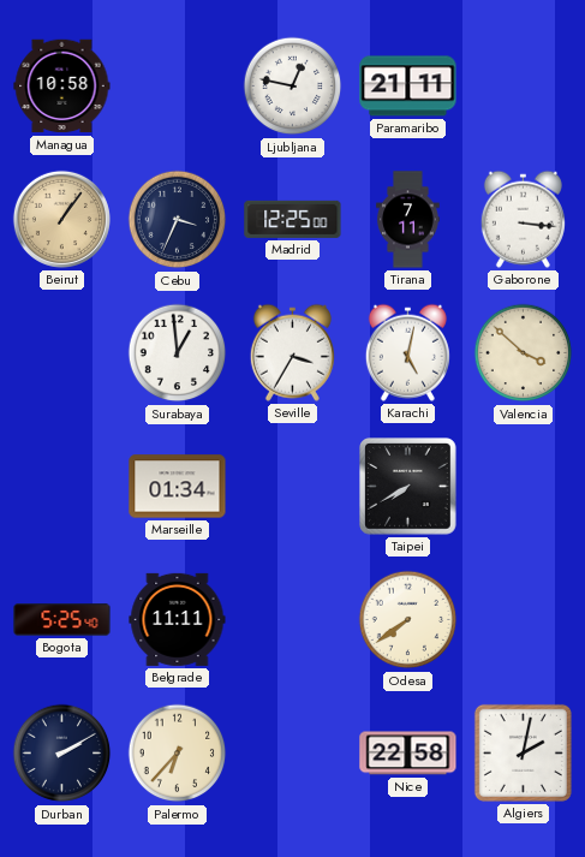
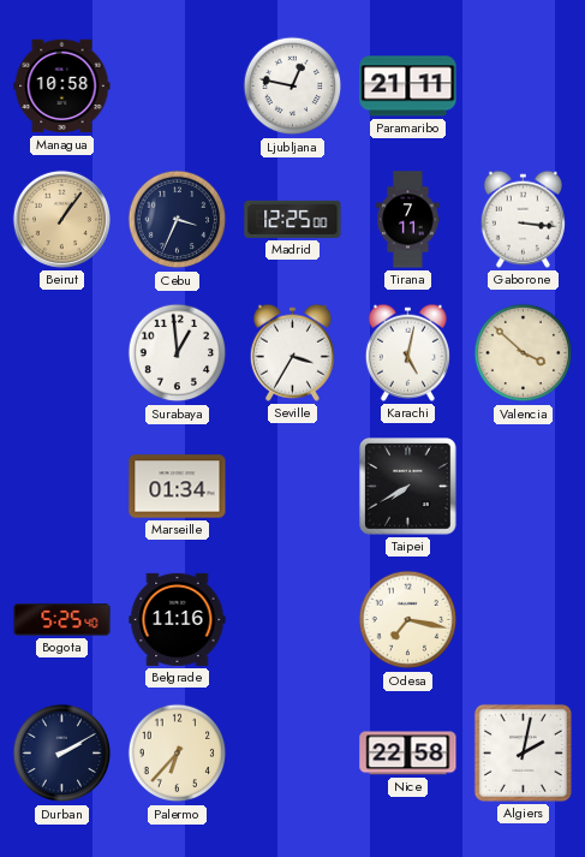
Belgrade: 11:11 -> 11:16
Odesa: 7:39 -> 7:17
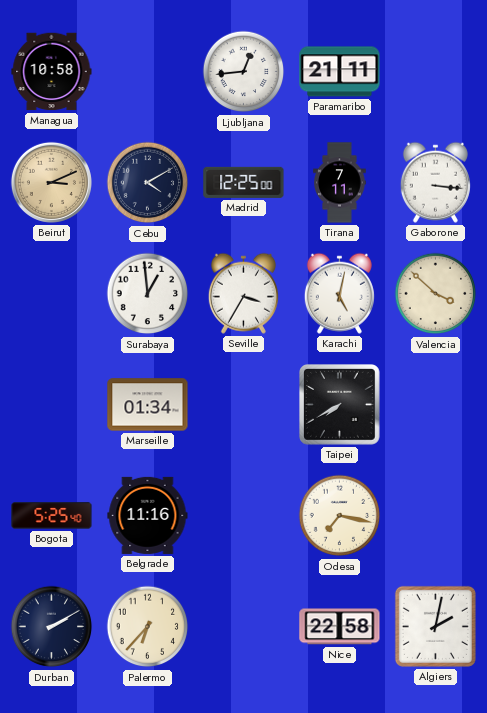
Ljubljana: 12:47 -> 12:44
Beirut: 1:06 -> 3:11
Cebu: 3:34 -> 4:10
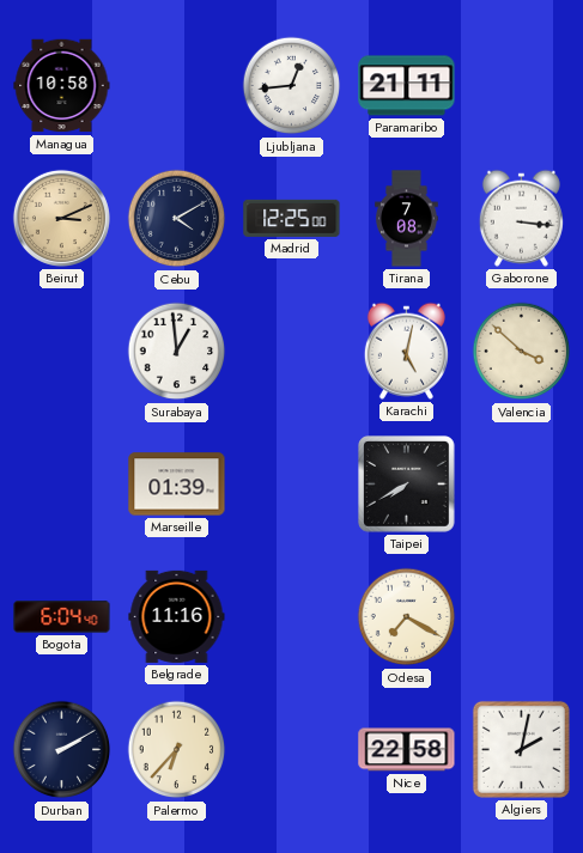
Tirana: 7:11 -> 7:08
Seville: 3:35 -> none
Marseille: 01:34 -> 01:39
Bogota: 5:25 -> 6:04
Odesa: 7:17 -> 7:20
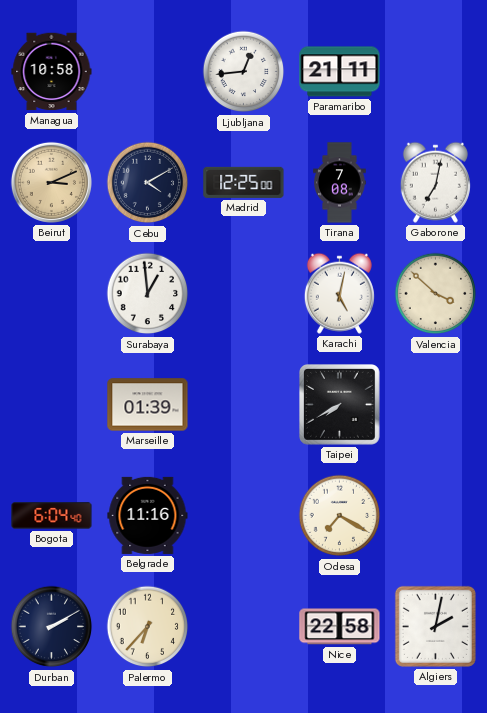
Gaborone: 3:16 -> 7:02
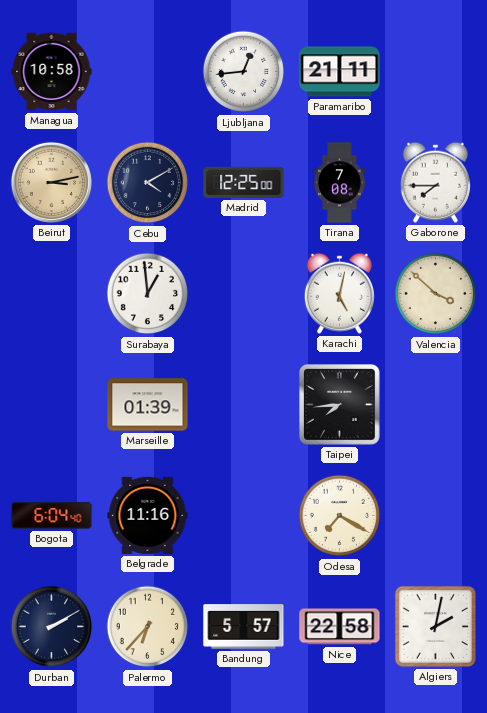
Beirut: 3:11 -> 3:13
Gaborone: 7:02 -> 7:45
Taipei: 7:40 -> 7:44
Bandung: none -> 5:57
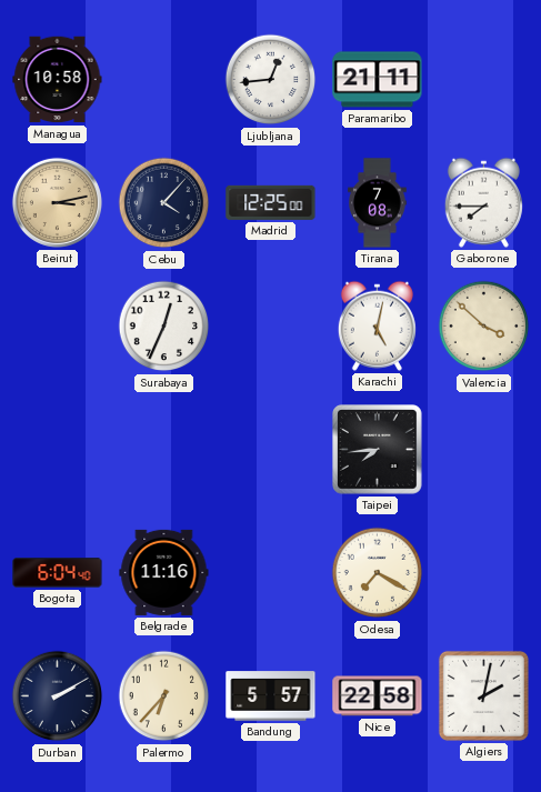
Cebu: 4:10 -> 4:07
Surabaya: 12:59 -> 12:34
Marseille: 01:39 -> none
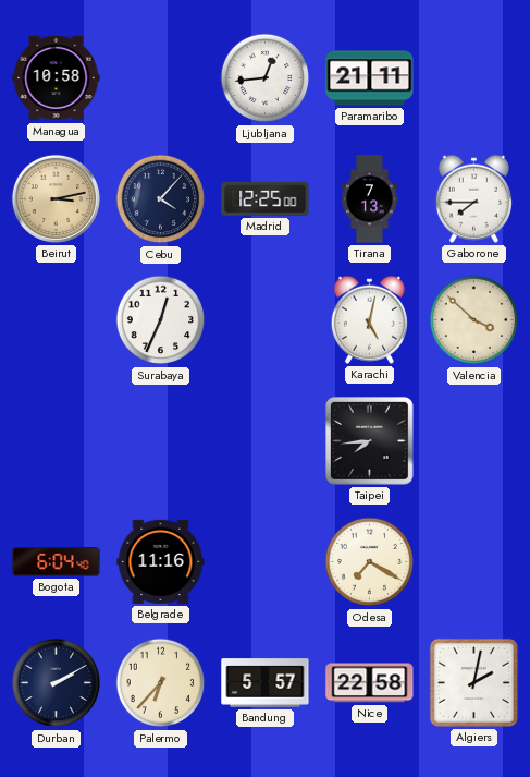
Tirana: 7:08 -> 7:13
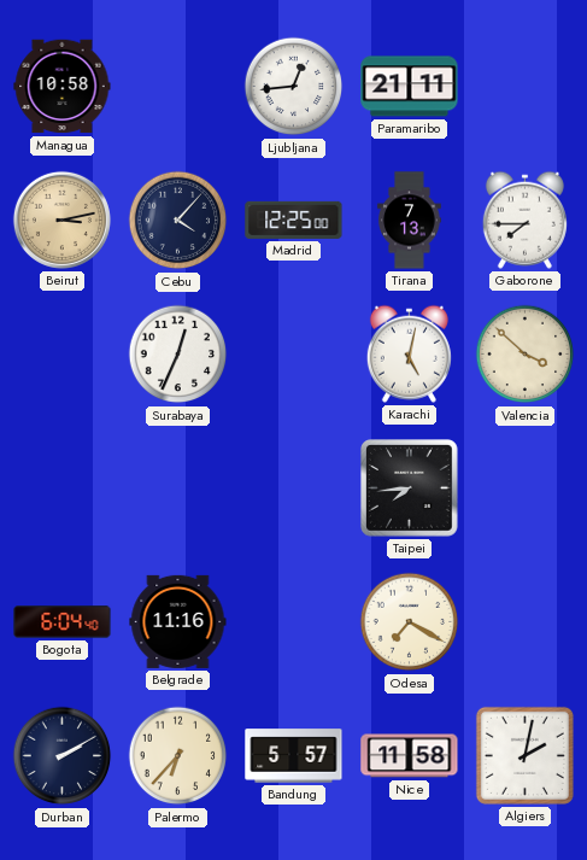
Nice: 22:58 -> 11:58
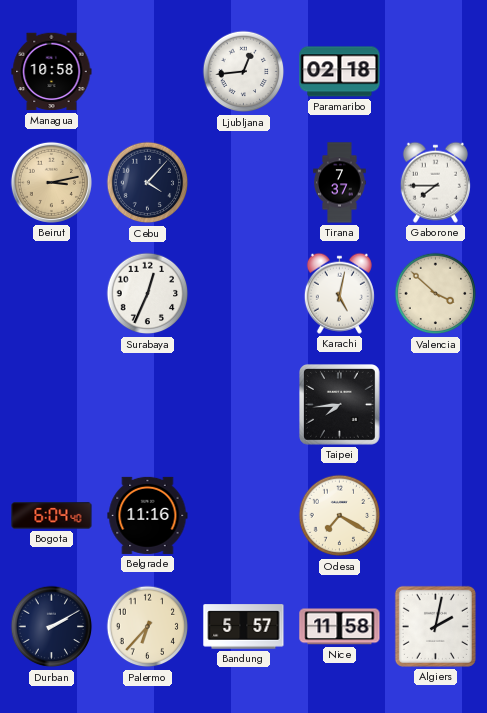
Paramaribo: 21:11 -> 02:18
Madrid: 12:25 -> none
Tirana: 7:13 -> 7:37
